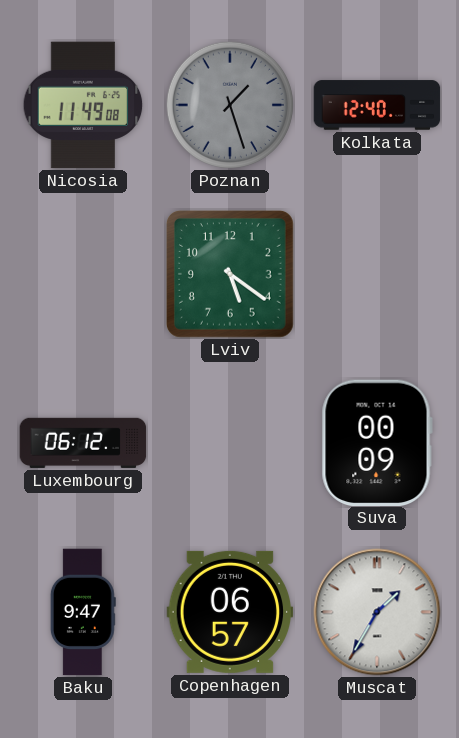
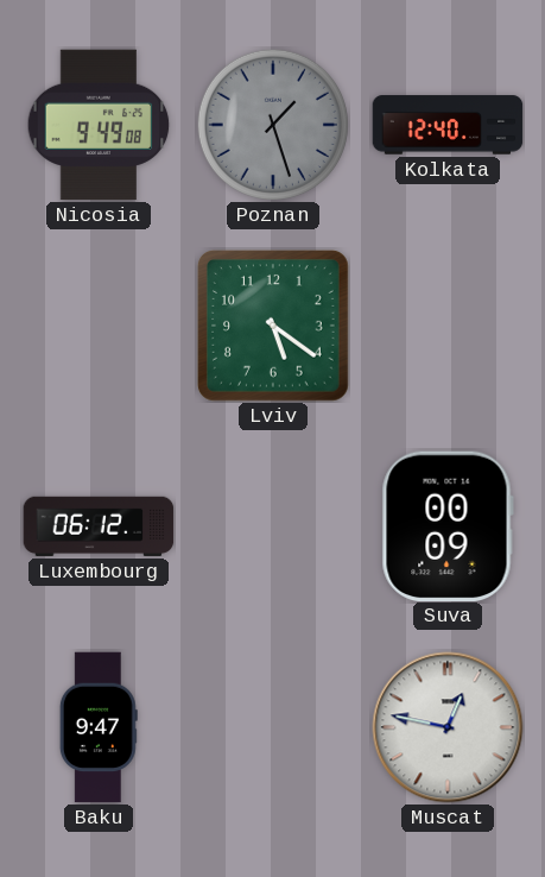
Nicosia: 11:49 -> 9:49
Copenhagen: 06:57 -> none
Muscat: 1:35 -> 12:47
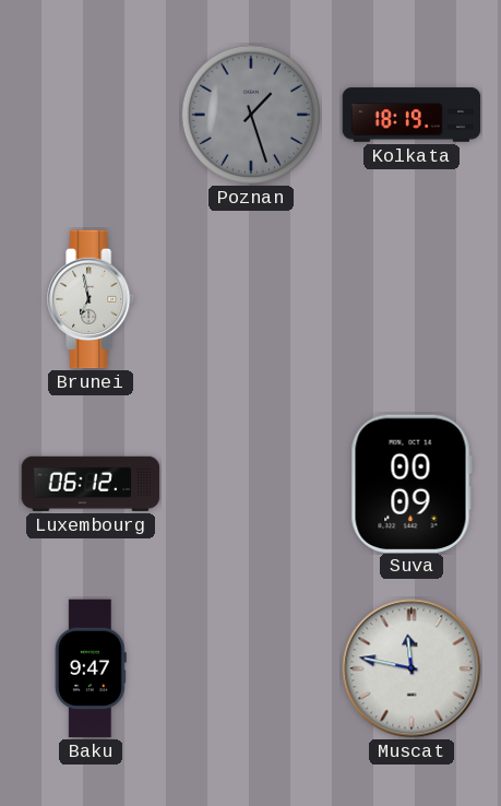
Nicosia: 9:49 -> none
Kolkata: 12:40 -> 18:19
Brunei: none -> 6:58
Lviv: 5:21 -> none
Muscat: 12:47 -> 11:47
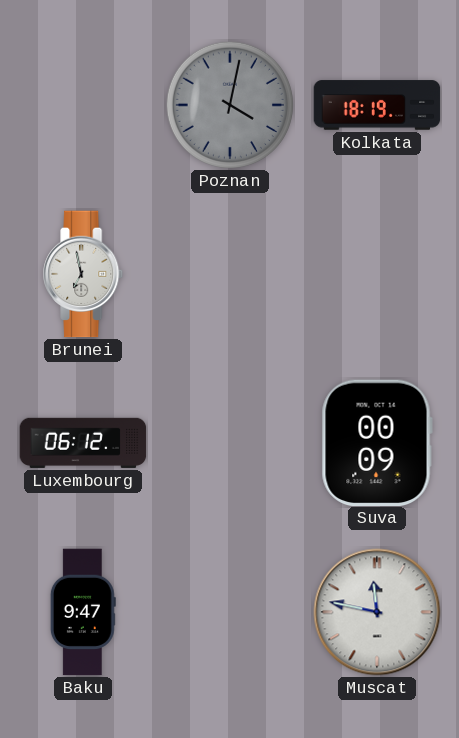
Poznan: 1:27 -> 4:02
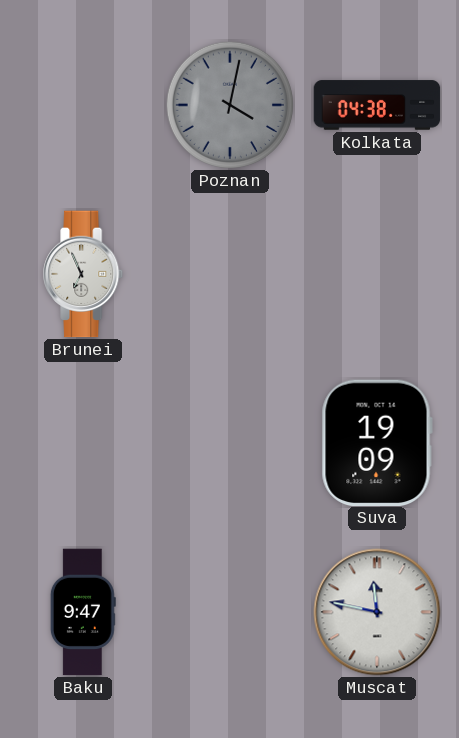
Kolkata: 18:19 -> 04:38
Brunei: 6:58 -> 6:56
Luxembourg: 06:12 -> none
Suva: 00:09 -> 19:09
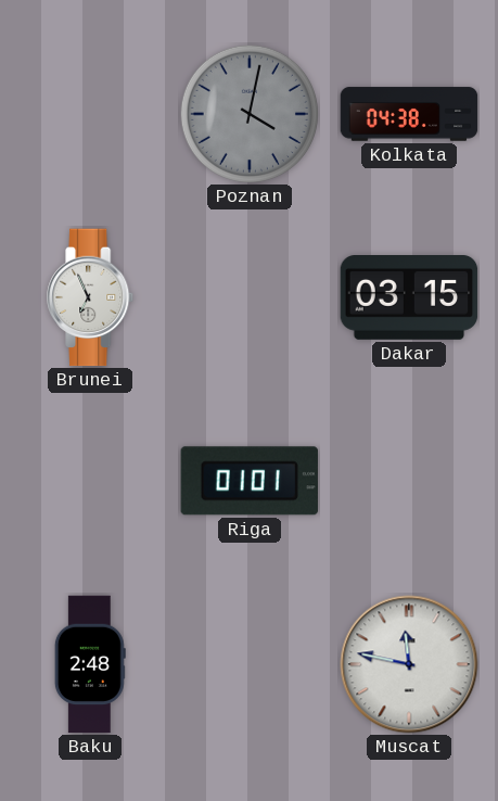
Dakar: none -> 03:15
Riga: none -> 01:01
Suva: 19:09 -> none
Baku: 9:47 -> 2:48
